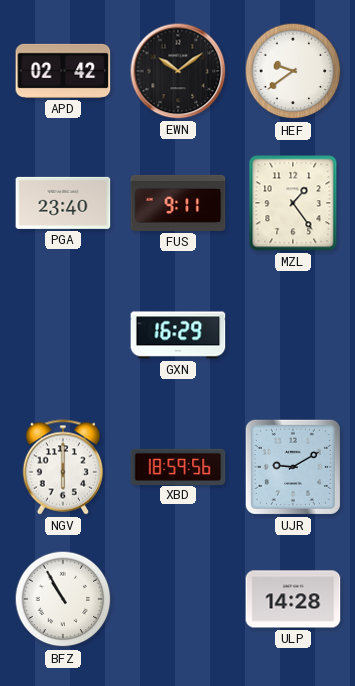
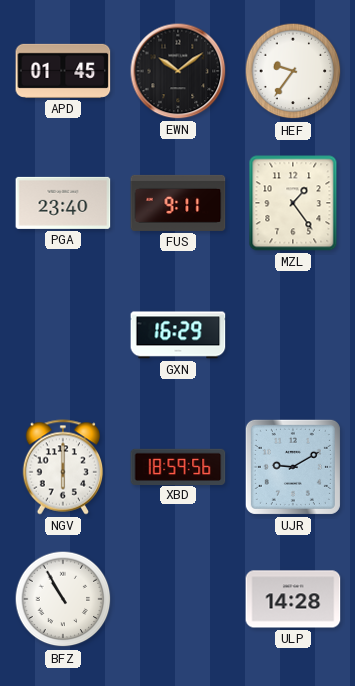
APD: 02:42 -> 01:45
HEF: 9:39 -> 9:36
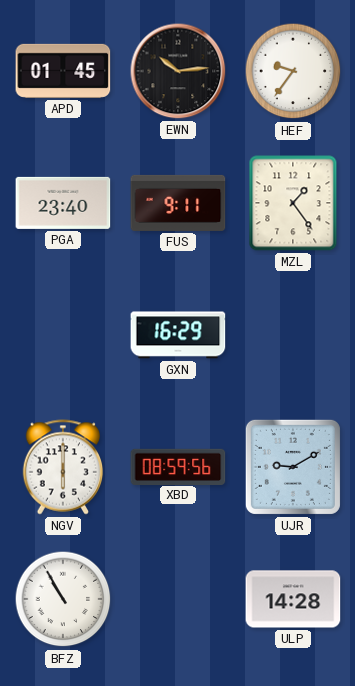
EWN: 10:09 -> 10:14
XBD: 18:59 -> 08:59
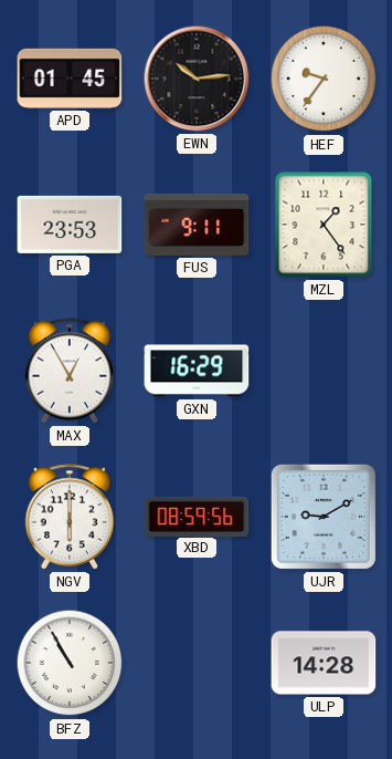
PGA: 23:40 -> 23:53
MAX: none -> 12:55
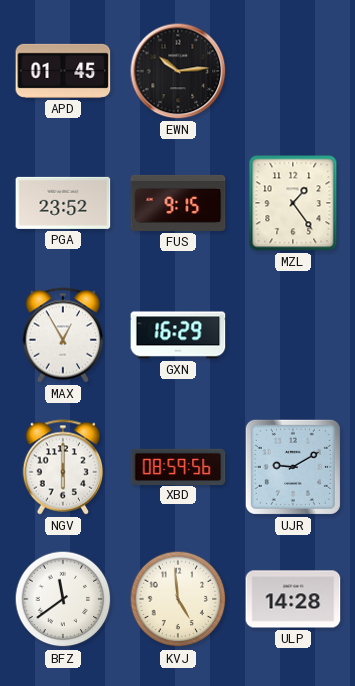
HEF: 9:36 -> none
PGA: 23:53 -> 23:52
FUS: 9:11 -> 9:15
BFZ: 10:55 -> 11:39
KVJ: none -> 4:59
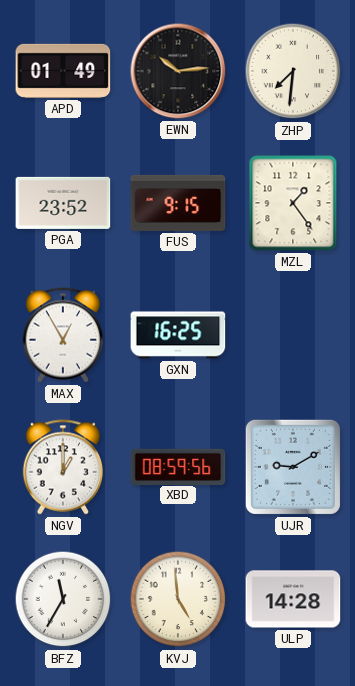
APD: 01:45 -> 01:49
ZHP: none -> 7:31
GXN: 16:29 -> 16:25
NGV: 6:00 -> 1:00
BFZ: 11:39 -> 11:35
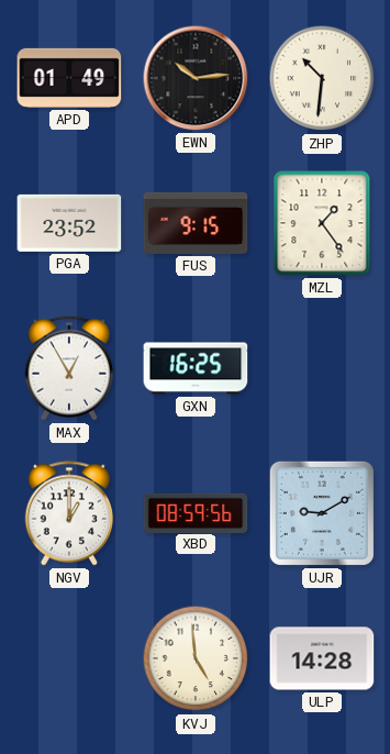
ZHP: 7:31 -> 10:31
BFZ: 11:35 -> none
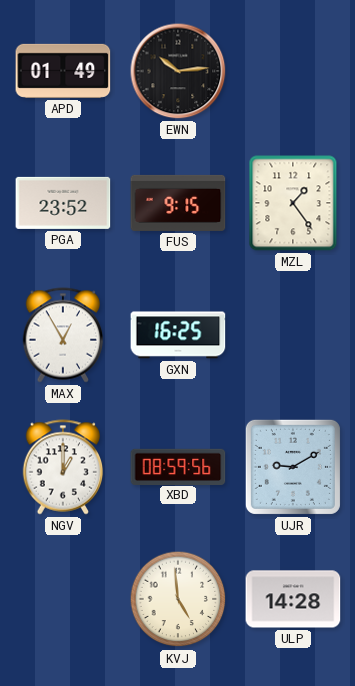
ZHP: 10:31 -> none
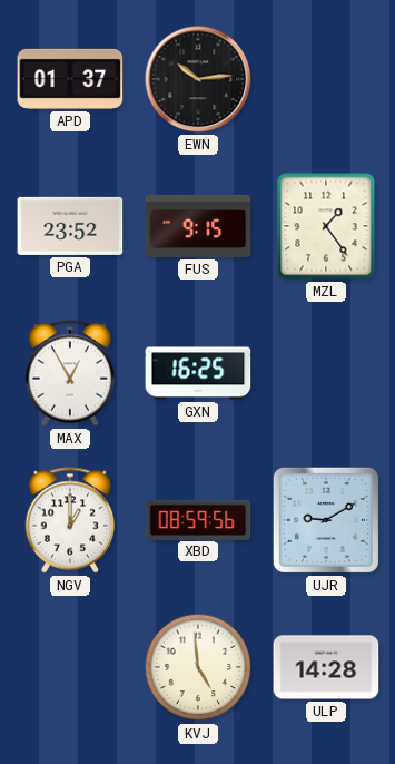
APD: 01:49 -> 01:37
